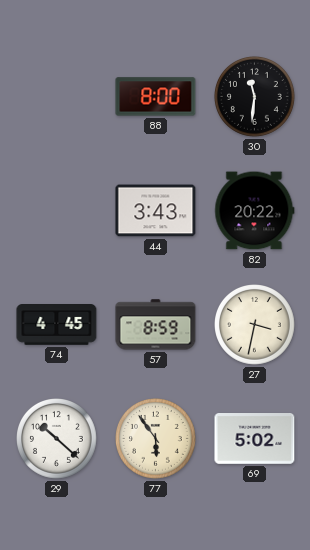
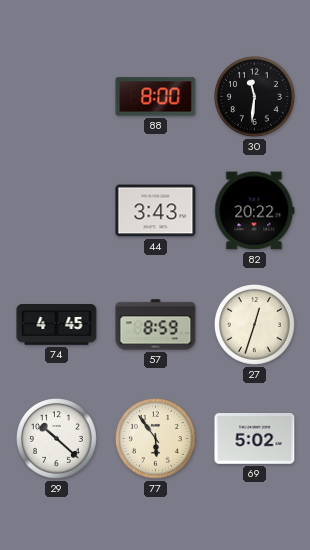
27: 3:32 -> 12:33
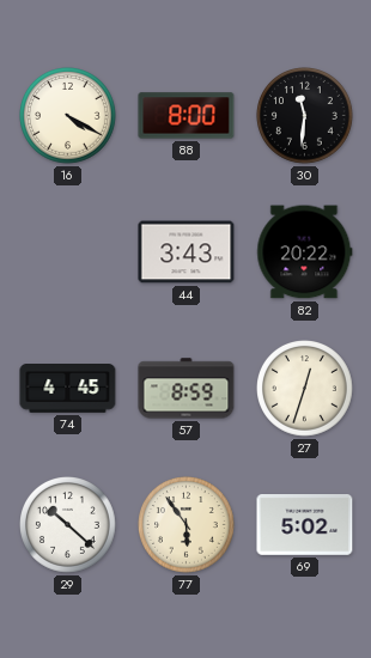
16: none -> 4:20
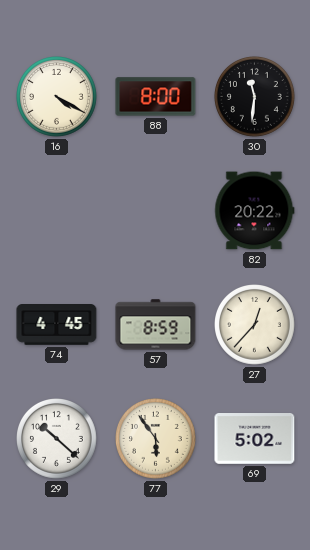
44: 3:43 -> none
27: 12:33 -> 12:37
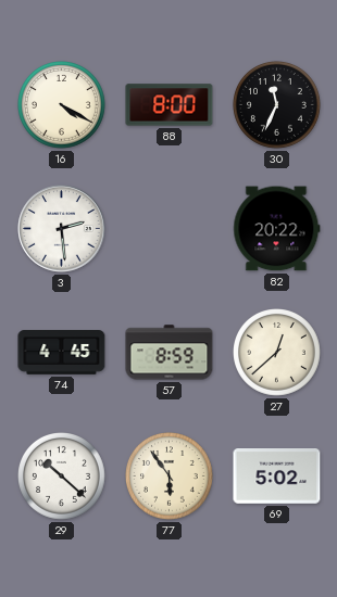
30: 11:31 -> 11:34
3: none -> 2:29
27: 12:37 -> 12:38
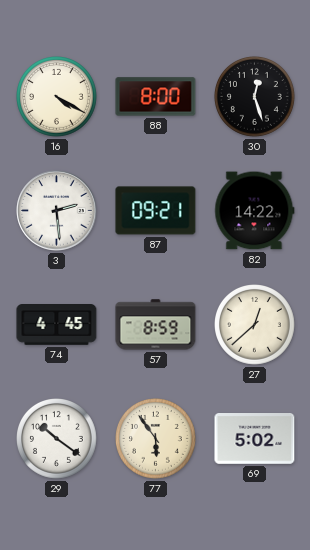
30: 11:34 -> 12:27
87: none -> 09:21
82: 20:22 -> 14:22
29: 10:22 -> 10:21
